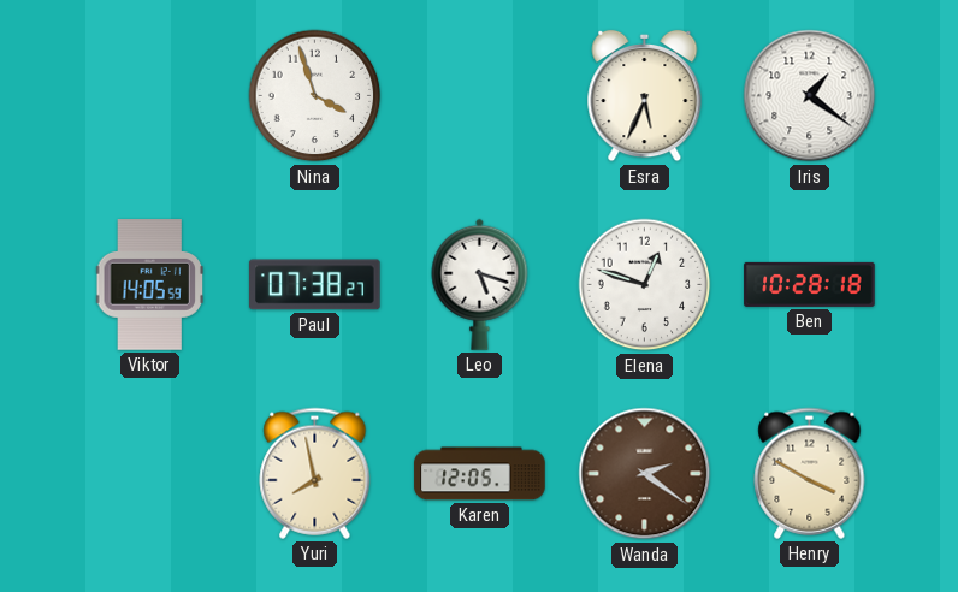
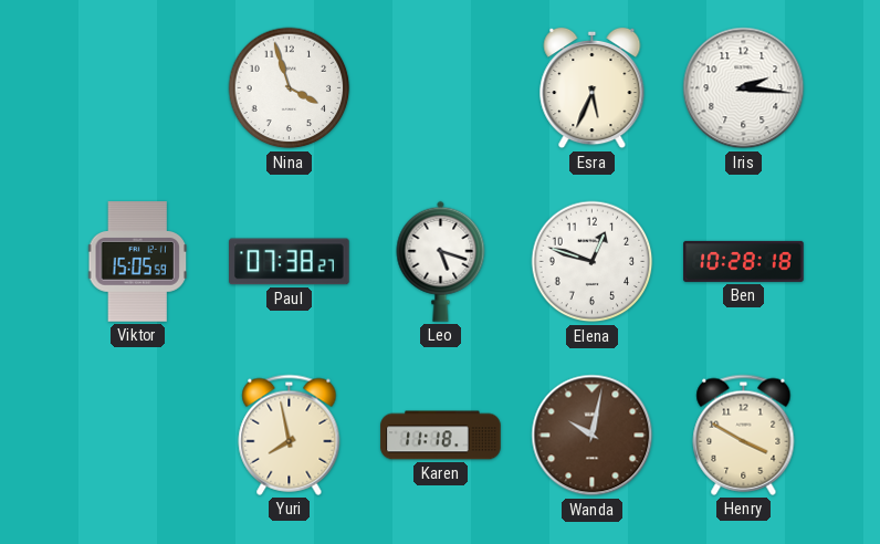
Iris: 1:21 -> 2:16
Viktor: 14:05 -> 15:05
Karen: 12:05 -> 11:18
Wanda: 2:21 -> 10:02
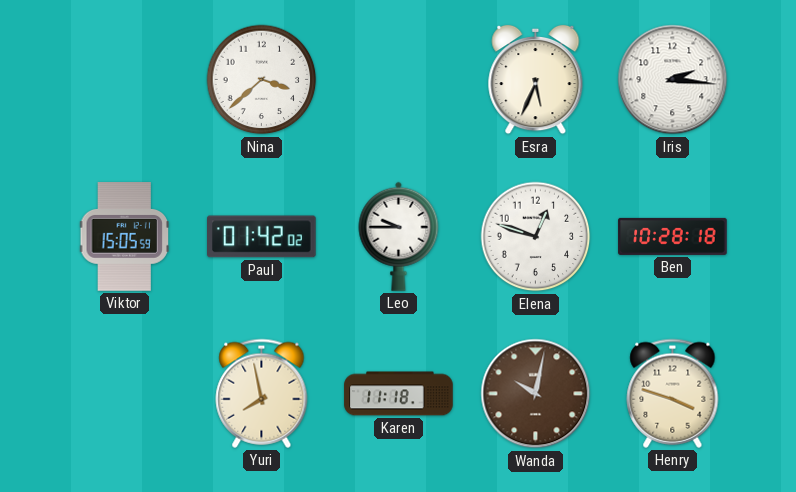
Nina: 3:57 -> 3:38
Paul: 07:38 -> 01:42
Leo: 5:18 -> 9:45
Henry: 3:50 -> 3:48
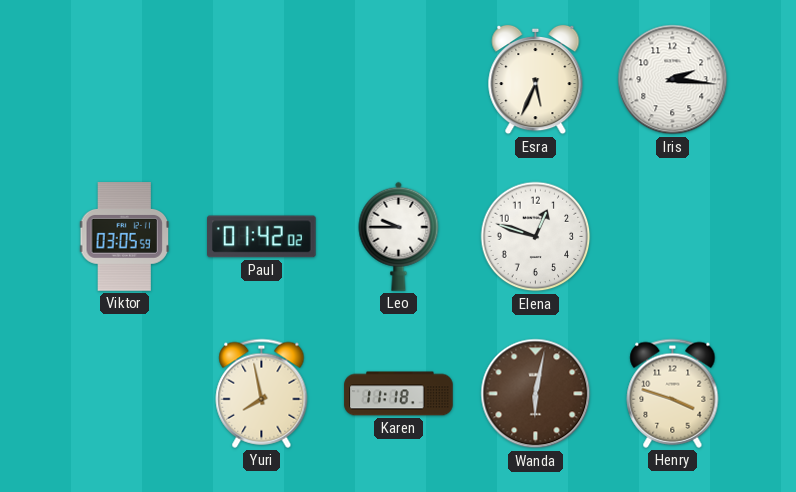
Nina: 3:38 -> none
Viktor: 15:05 -> 03:05
Ben: 10:28 -> none
Wanda: 10:02 -> 6:02
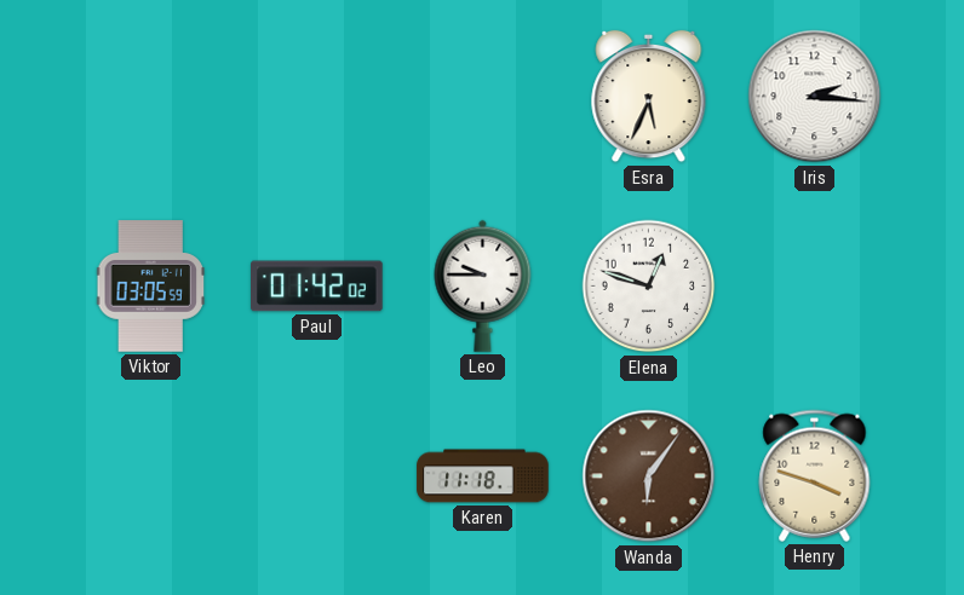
Yuri: 7:58 -> none
Wanda: 6:02 -> 6:06
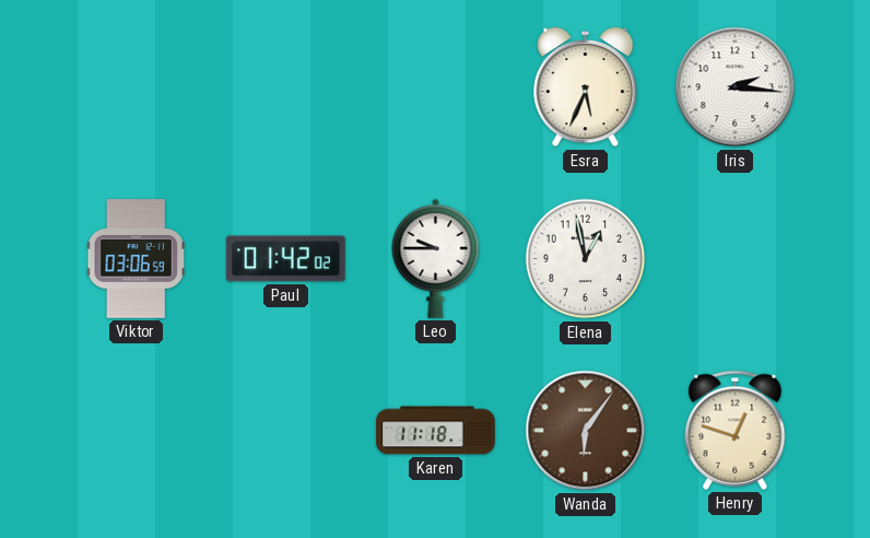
Viktor: 03:05 -> 03:06
Elena: 12:48 -> 12:58
Henry: 3:48 -> 12:48
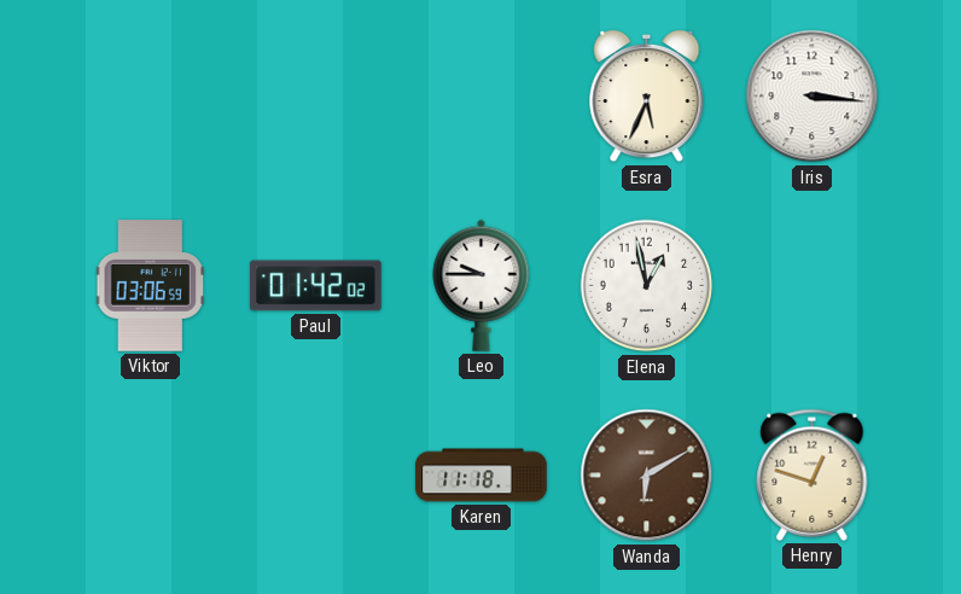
Iris: 2:16 -> 3:16
Wanda: 6:06 -> 6:10
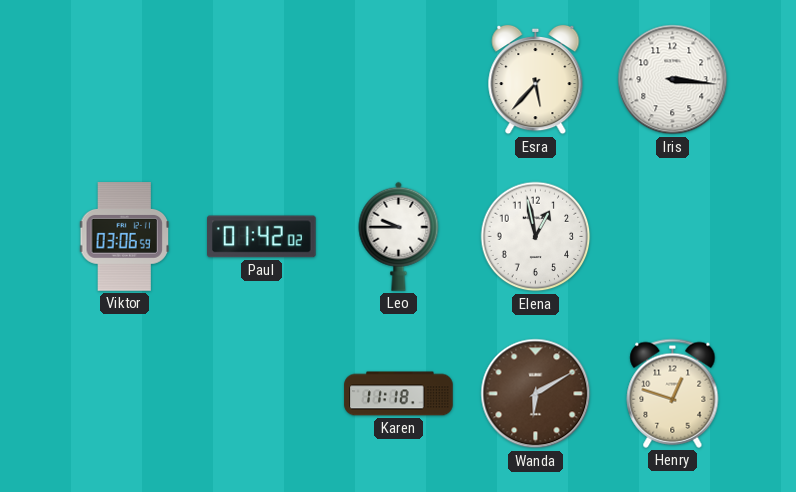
Esra: 5:34 -> 5:37
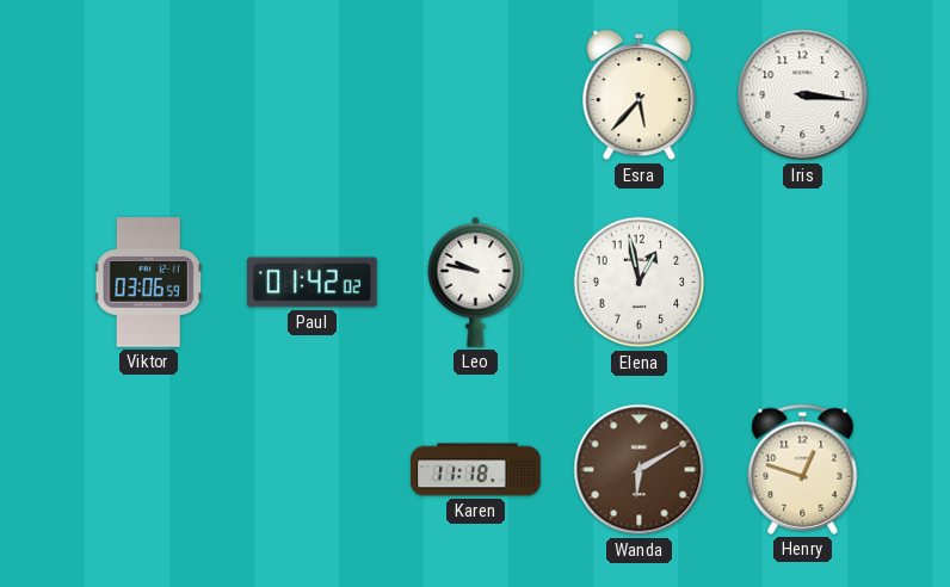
Leo: 9:45 -> 9:47
